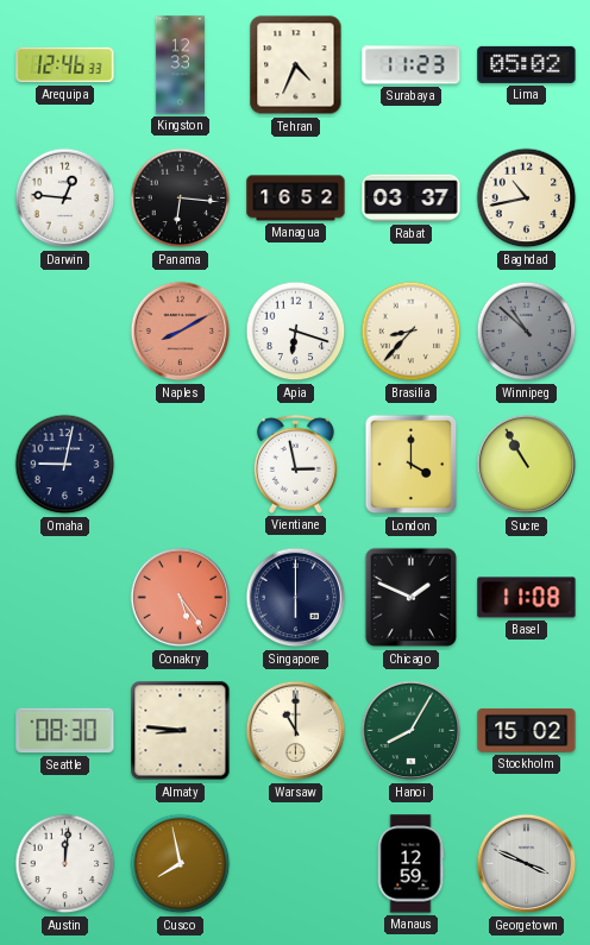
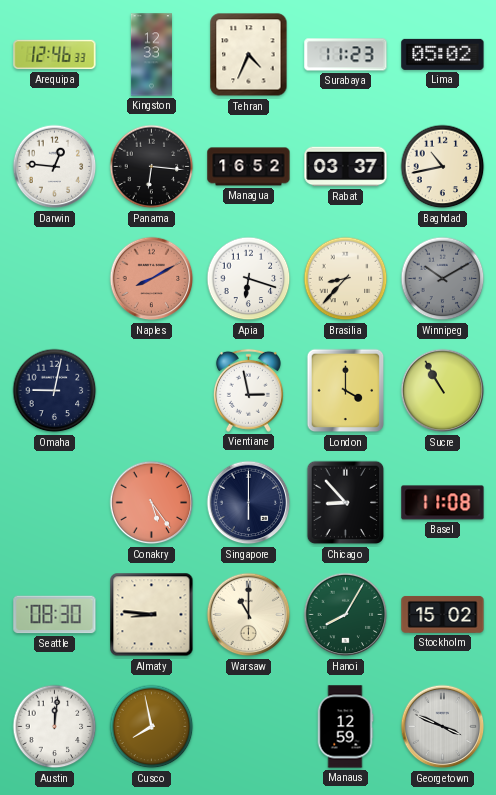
Winnipeg: 10:52 -> 10:10
Chicago: 1:49 -> 8:53
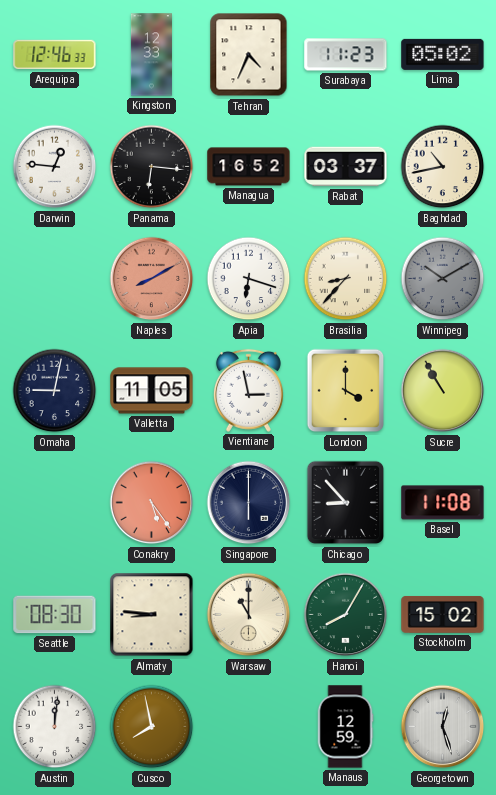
Valletta: none -> 11:05
Georgetown: 3:49 -> 12:27
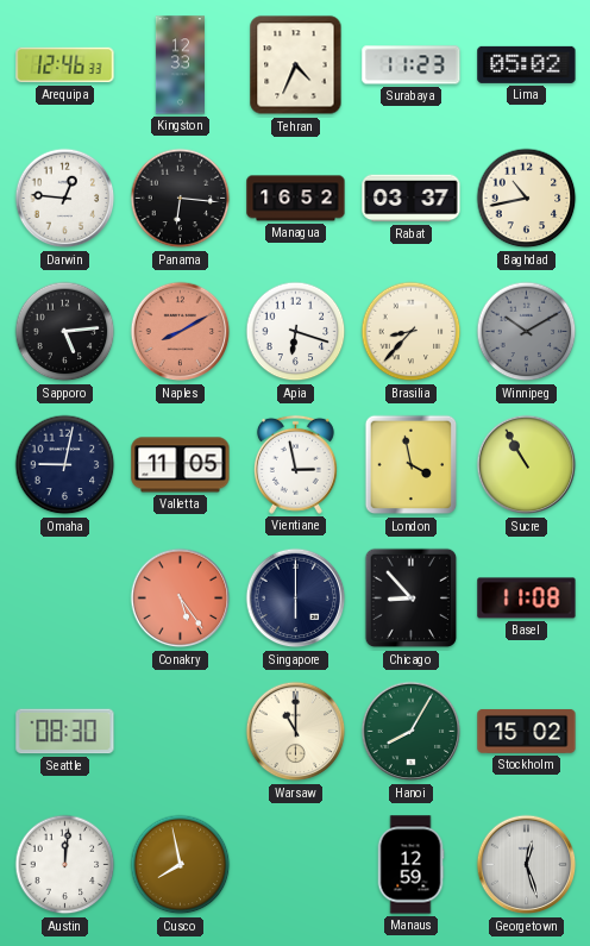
Sapporo: none -> 5:14
London: 4:00 -> 3:58
Almaty: 8:46 -> none
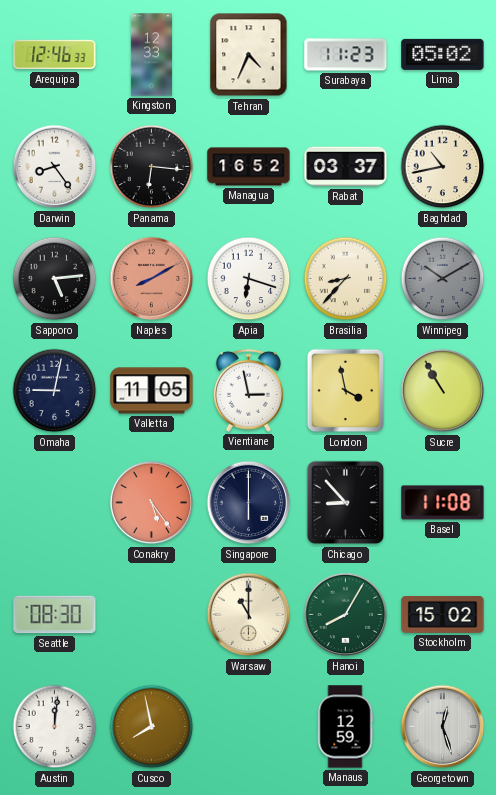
Darwin: 12:46 -> 8:24
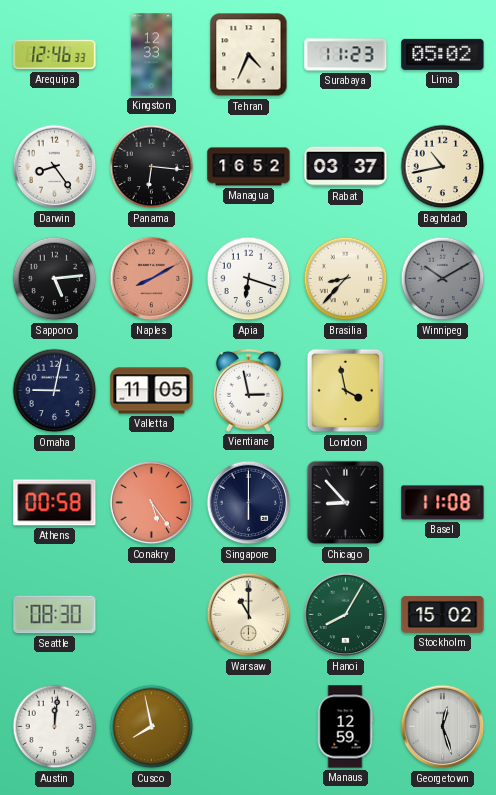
Sucre: 10:55 -> none
Athens: none -> 00:58
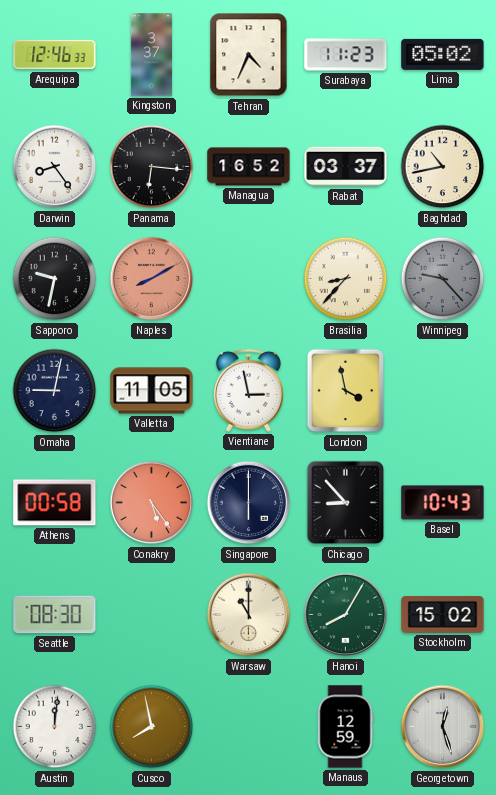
Kingston: 12:33 -> 3:37
Sapporo: 5:14 -> 9:32
Apia: 6:18 -> none
Winnipeg: 10:10 -> 9:23
Basel: 11:08 -> 10:43
